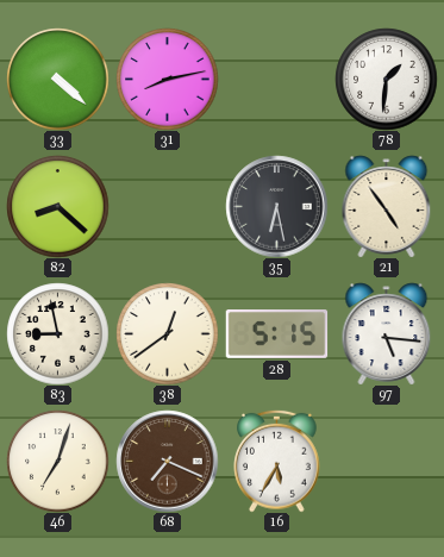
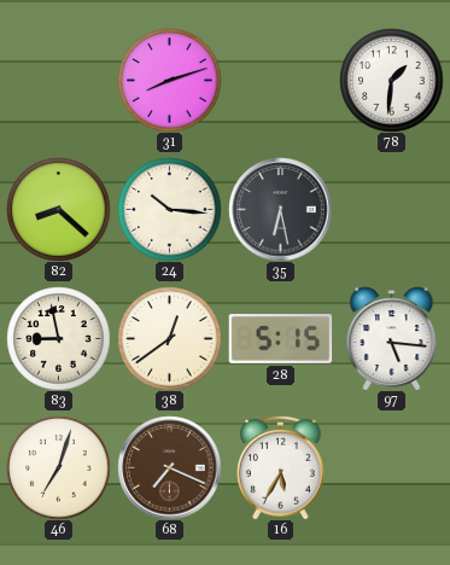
33: 4:22 -> none
31: 8:13 -> 8:12
24: none -> 10:16
21: 4:54 -> none
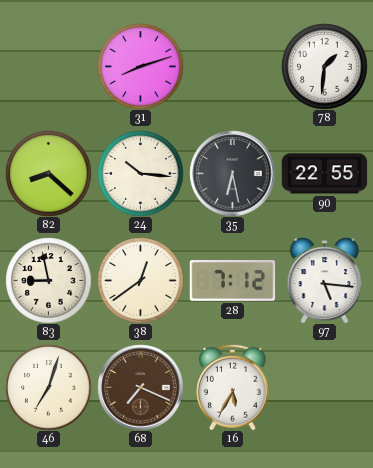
90: none -> 22:55
28: 5:15 -> 7:12
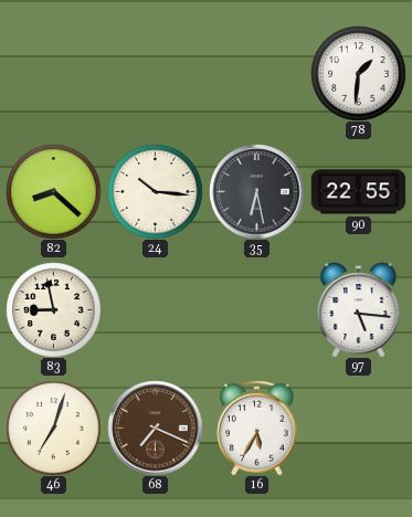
31: 8:12 -> none
38: 12:39 -> none
28: 7:12 -> none
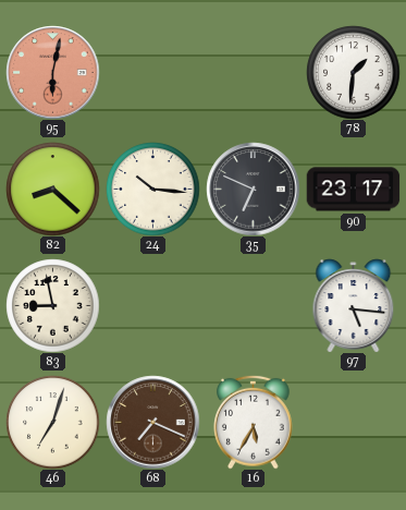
95: none -> 6:02
35: 6:28 -> 6:49
90: 22:55 -> 23:17
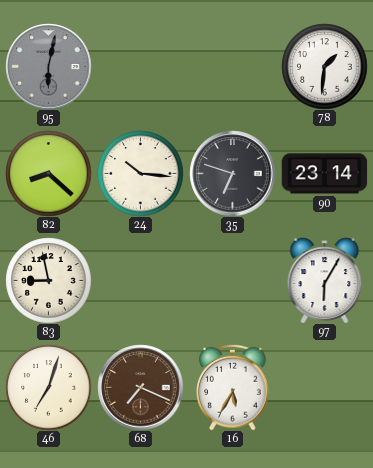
95 dial: salmon -> grey
35: 6:49 -> 6:48
90: 23:17 -> 23:14
97: 5:16 -> 6:05
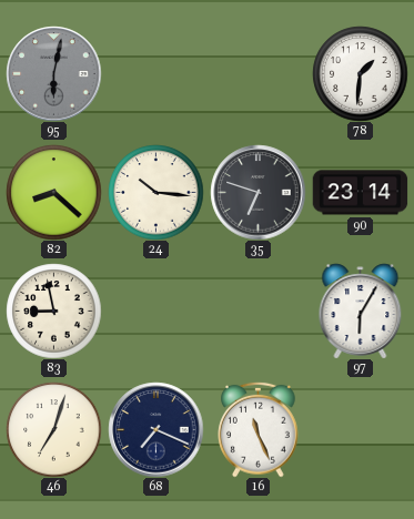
68 dial: brown -> navy
16: 5:35 -> 11:26
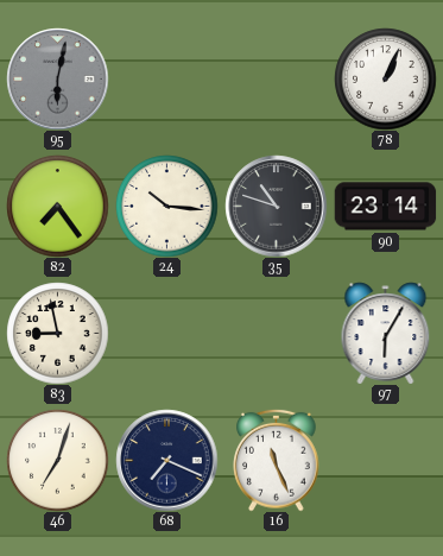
78: 1:31 -> 1:04
82: 8:22 -> 7:24
35: 6:48 -> 10:48
